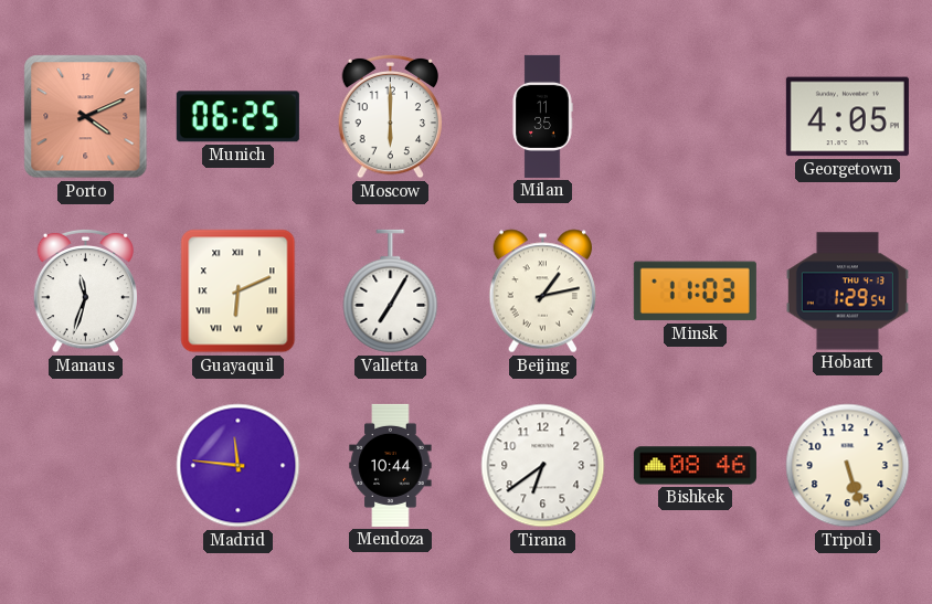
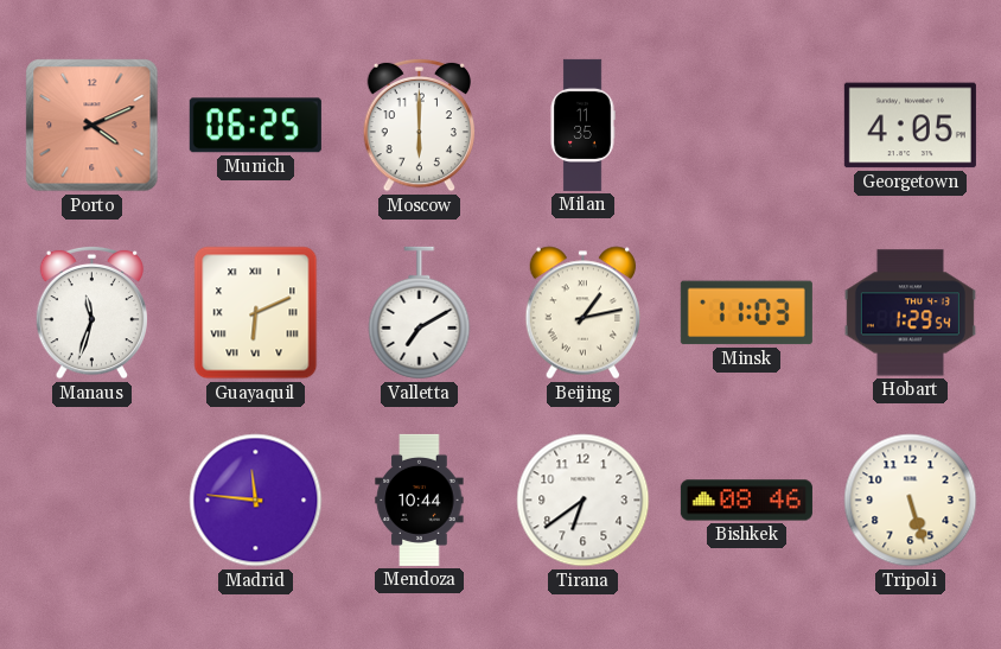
Valletta: 7:05 -> 7:10
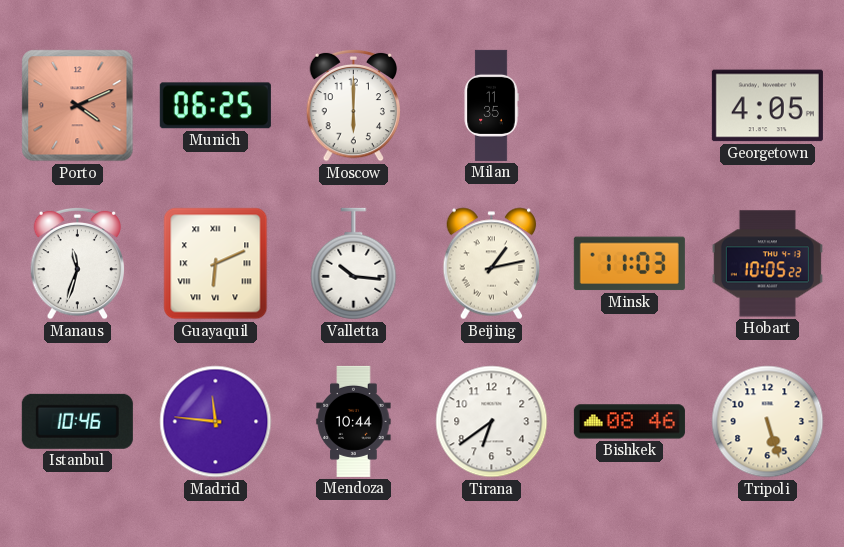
Valletta: 7:10 -> 10:16
Hobart: 1:29 -> 10:05
Istanbul: none -> 10:46
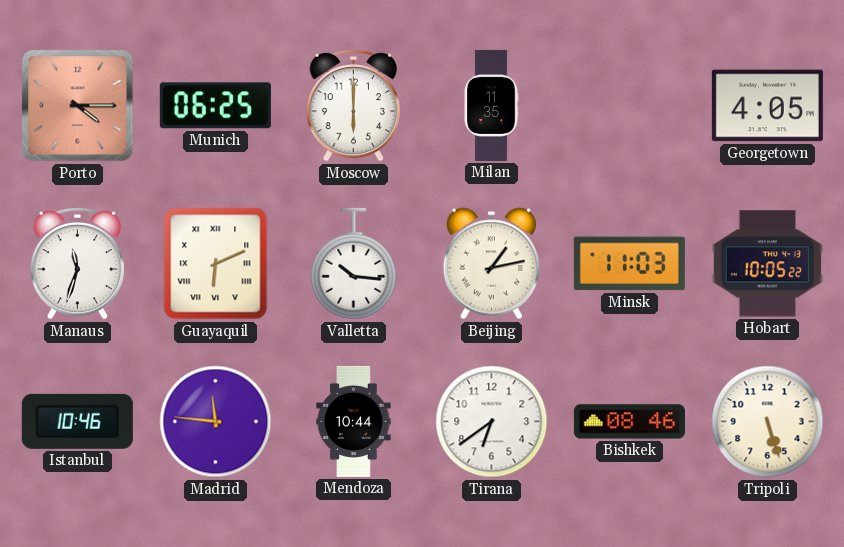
Porto: 4:11 -> 4:15
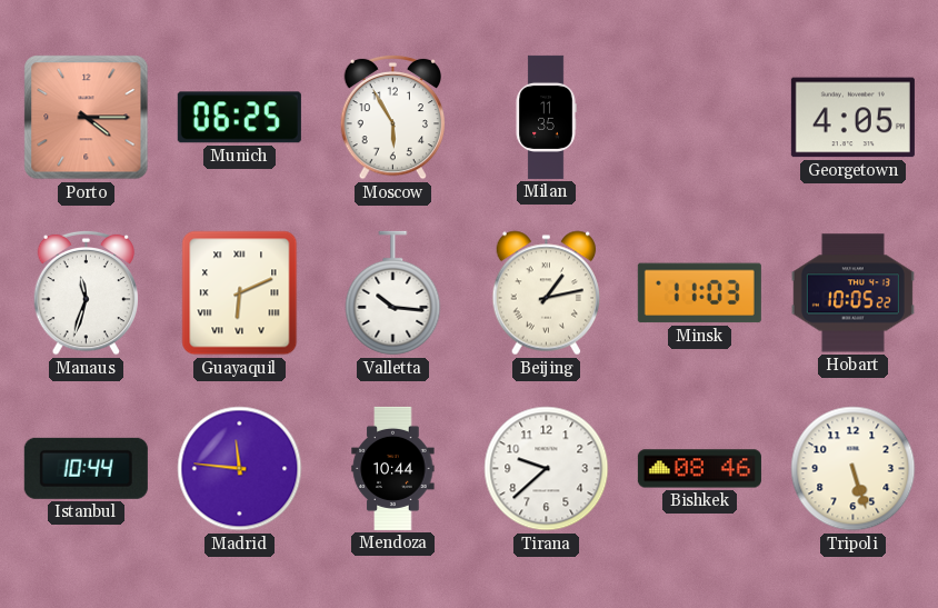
Moscow: 6:00 -> 5:55
Istanbul: 10:46 -> 10:44
Tirana: 6:39 -> 9:38
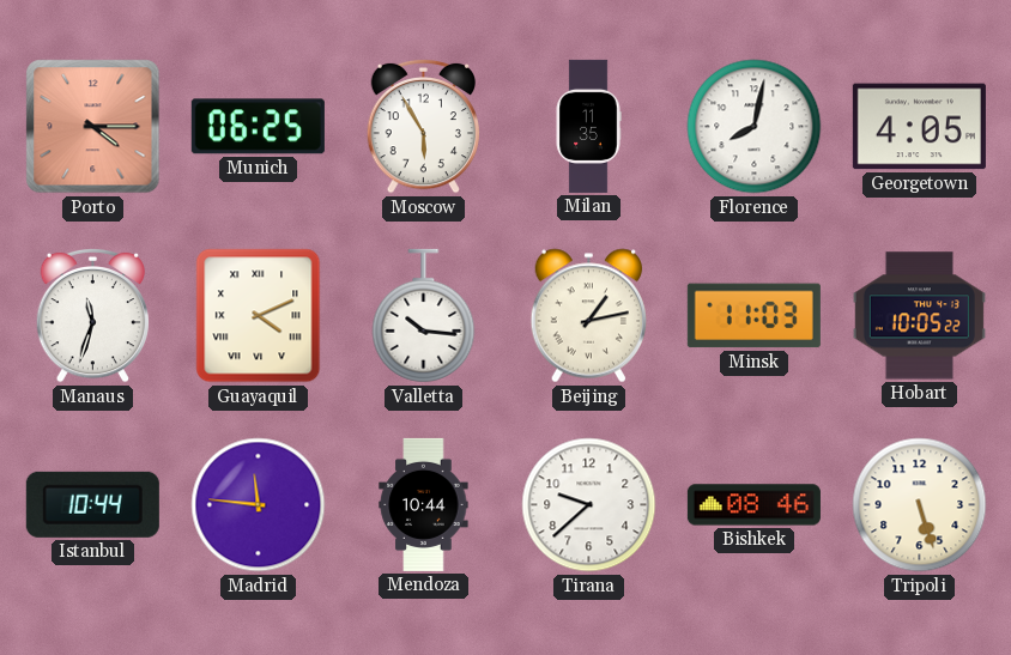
Florence: none -> 8:02
Guayaquil: 6:11 -> 4:11
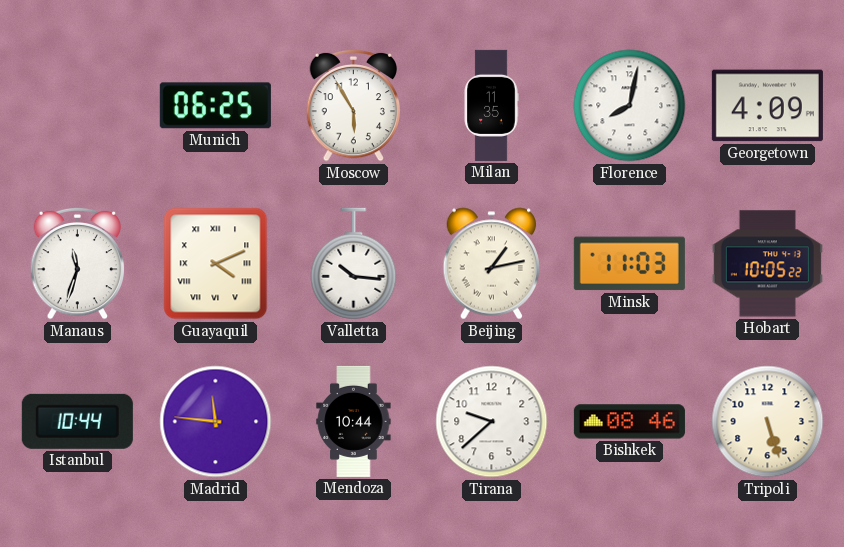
Porto: 4:15 -> none
Georgetown: 4:05 -> 4:09
